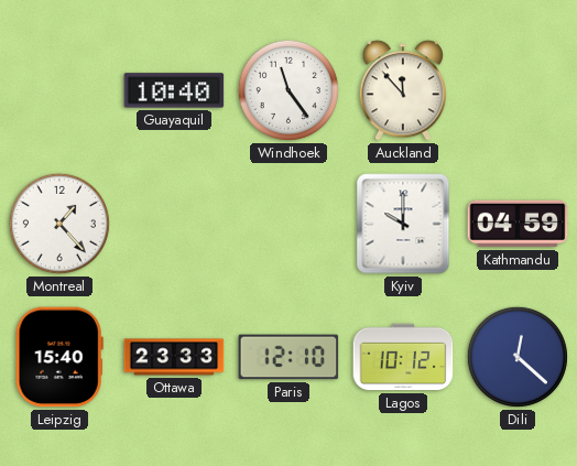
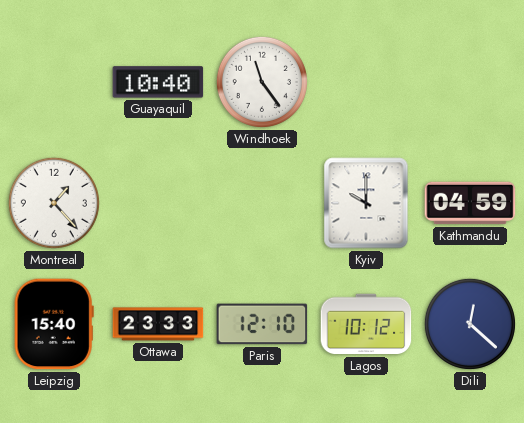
Auckland: 11:53 -> none
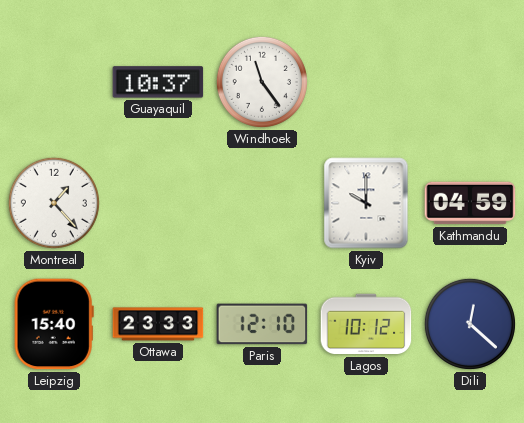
Guayaquil: 10:40 -> 10:37
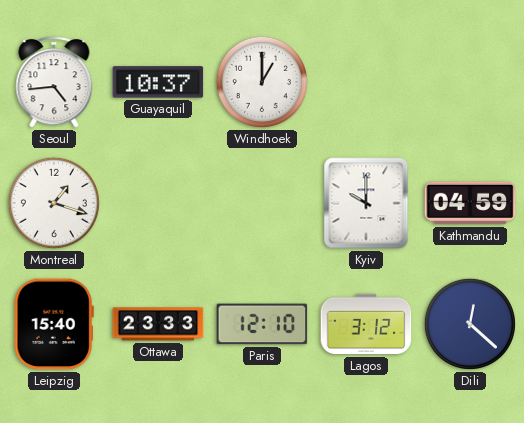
Seoul: none -> 4:44
Windhoek: 11:24 -> 1:00
Montreal: 1:23 -> 1:18
Lagos: 10:12 -> 3:12
